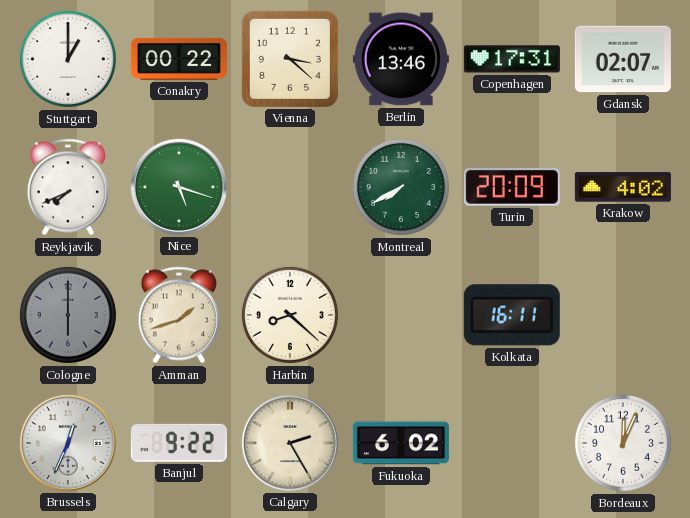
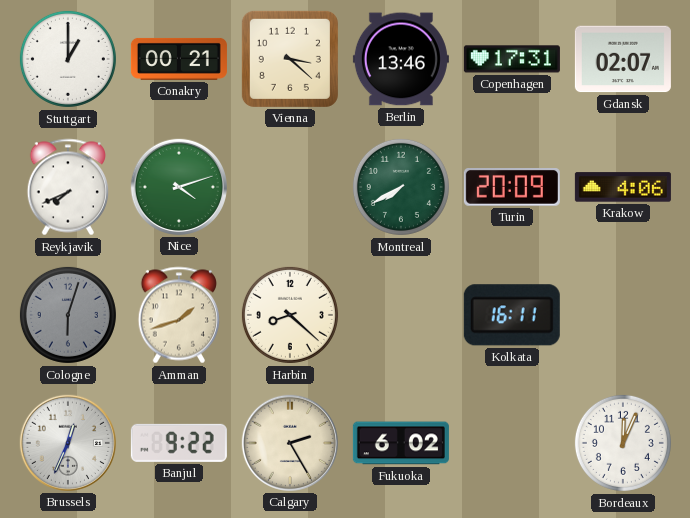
Conakry: 00:22 -> 00:21
Nice: 5:18 -> 4:12
Krakow: 4:02 -> 4:06
Cologne: 6:00 -> 6:03
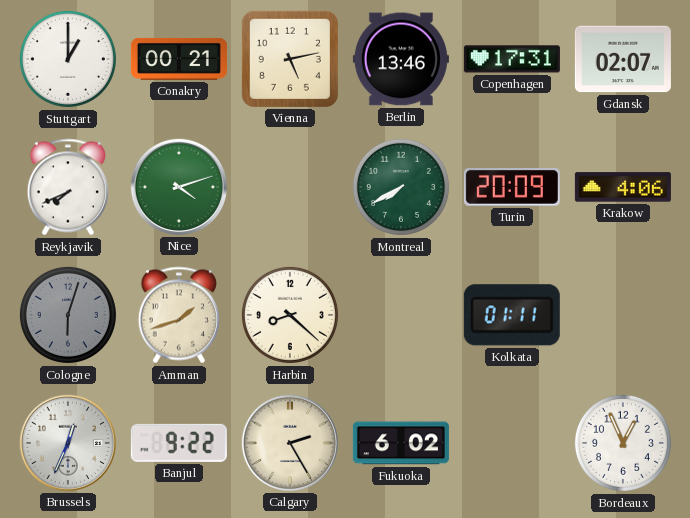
Vienna: 3:22 -> 5:13
Kolkata: 16:11 -> 01:11
Bordeaux: 12:04 -> 12:56
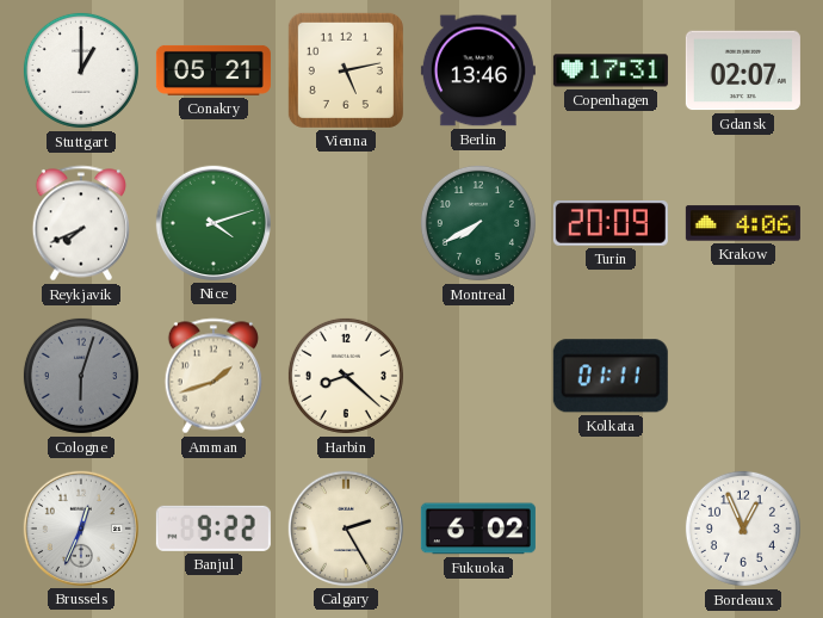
Conakry: 00:21 -> 05:21
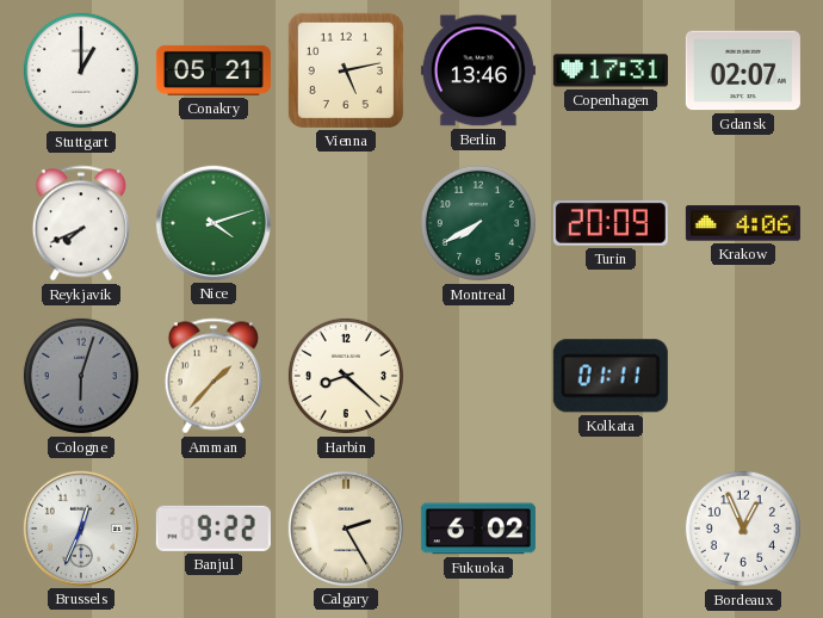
Amman: 1:42 -> 1:37
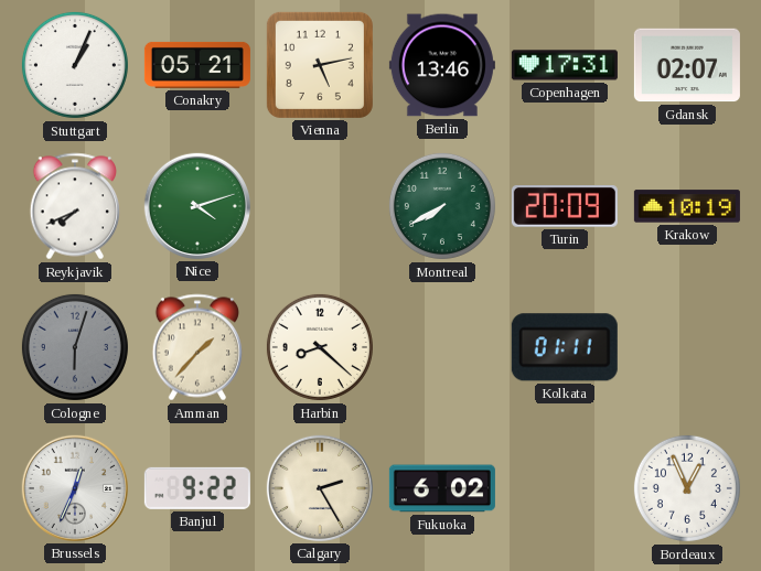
Stuttgart: 1:00 -> 1:04
Krakow: 4:06 -> 10:19
